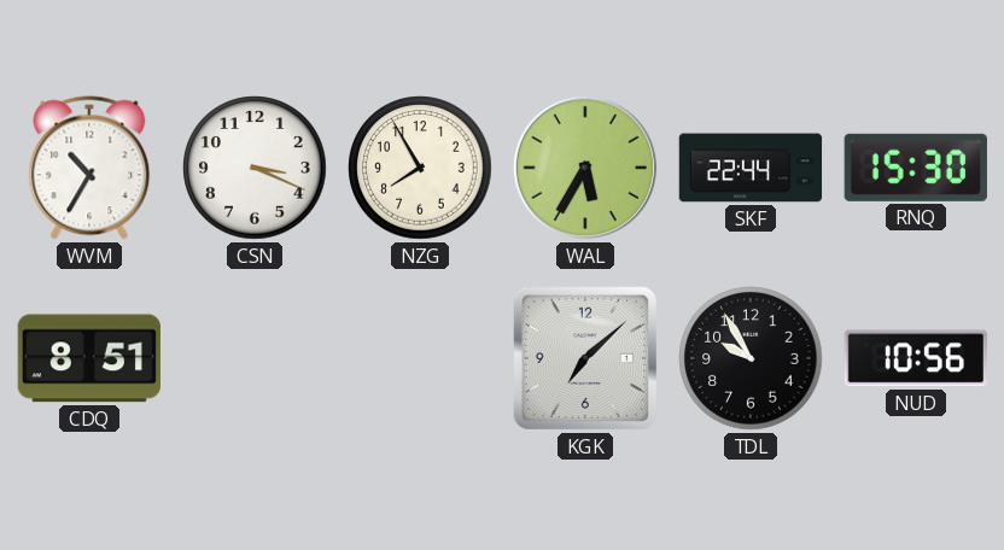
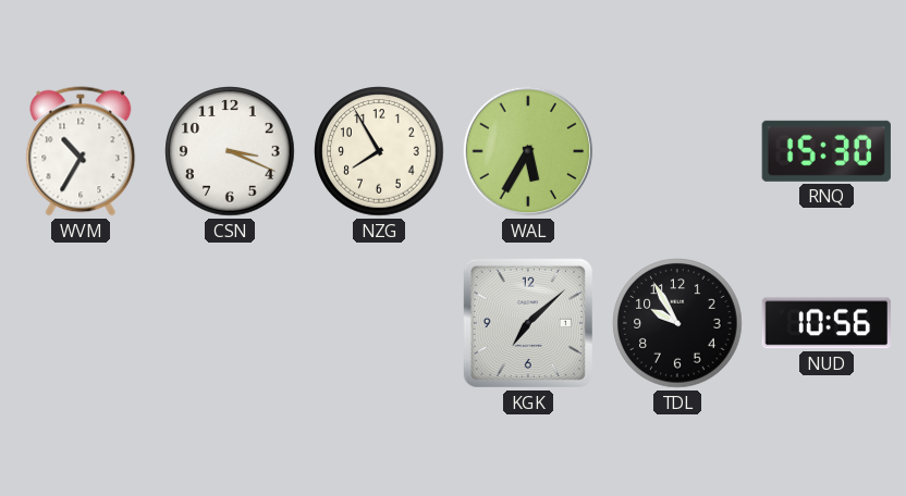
SKF: 22:44 -> none
CDQ: 8:51 -> none
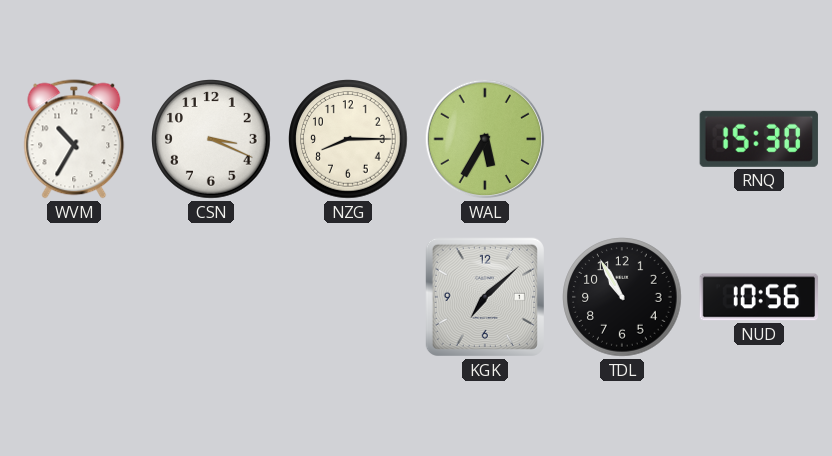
NZG: 7:55 -> 8:15
TDL: 9:55 -> 10:55
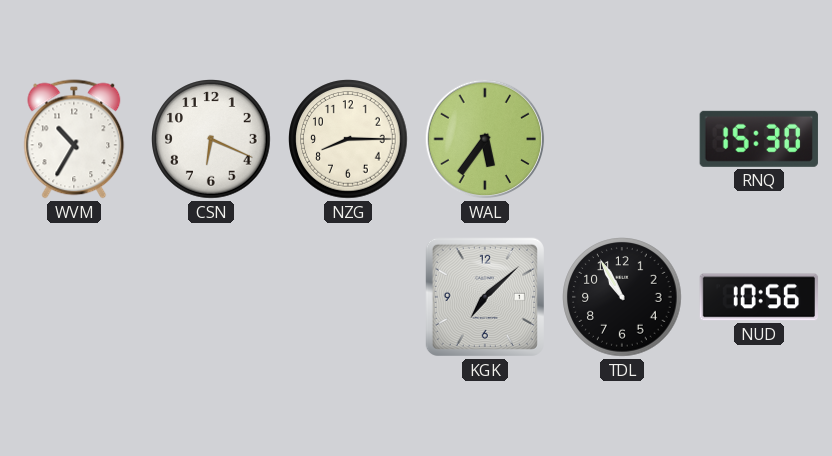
CSN: 3:19 -> 6:19
WAL: 5:35 -> 5:36
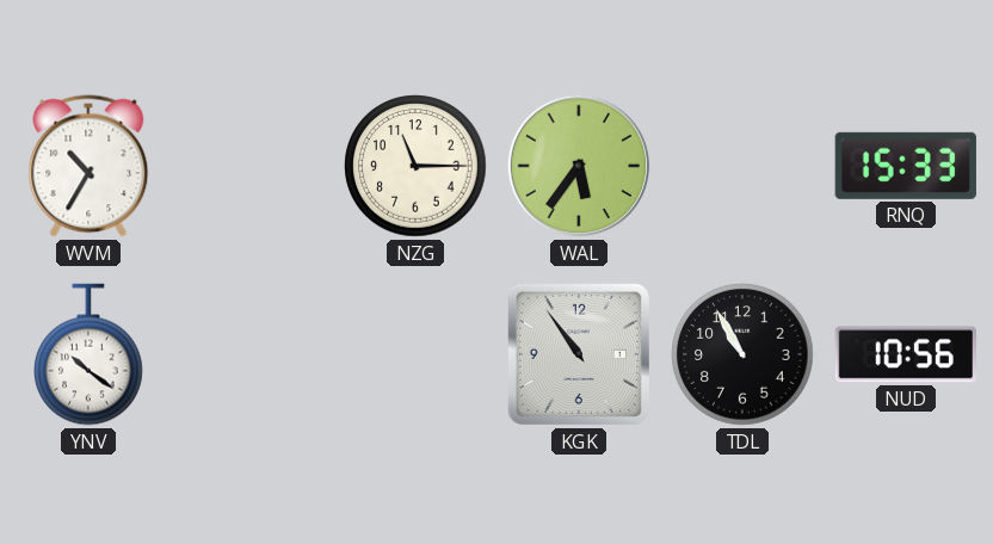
CSN: 6:19 -> none
NZG: 8:15 -> 11:15
RNQ: 15:30 -> 15:33
YNV: none -> 10:21
KGK: 7:08 -> 10:54
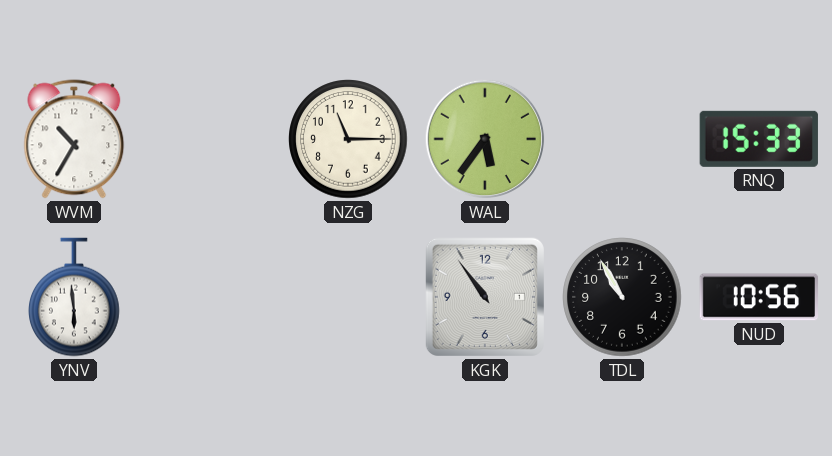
YNV: 10:21 -> 5:59
